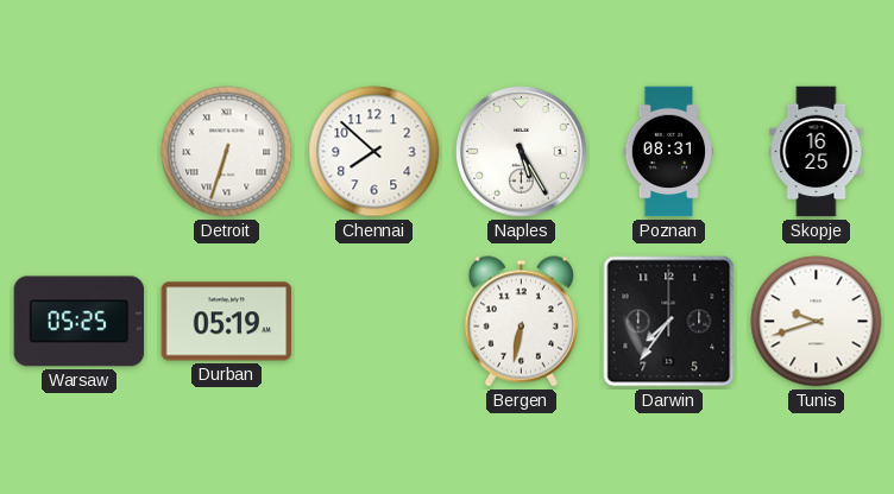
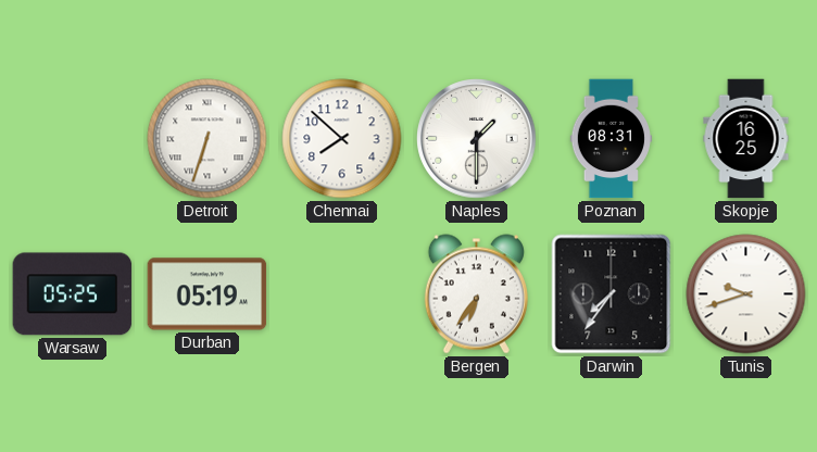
Naples: 5:25 -> 1:30
Bergen: 6:32 -> 6:36
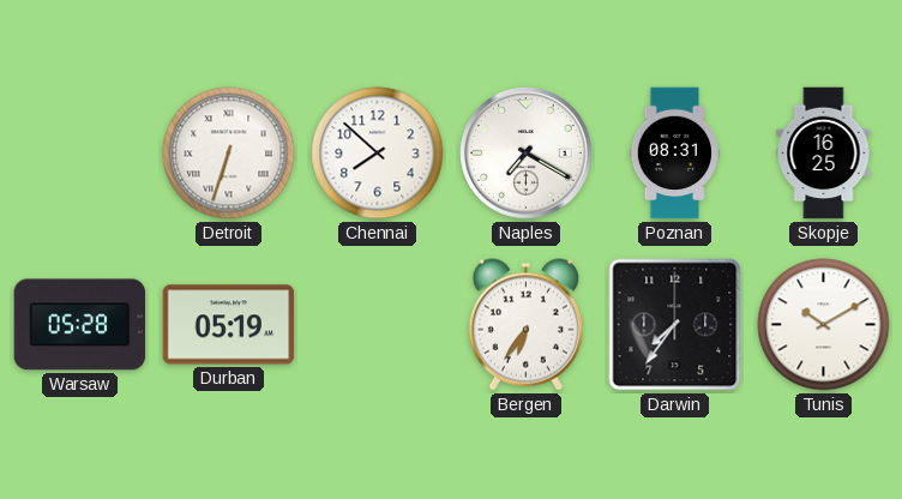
Naples: 1:30 -> 7:20
Warsaw: 05:25 -> 05:28
Tunis: 9:42 -> 10:10
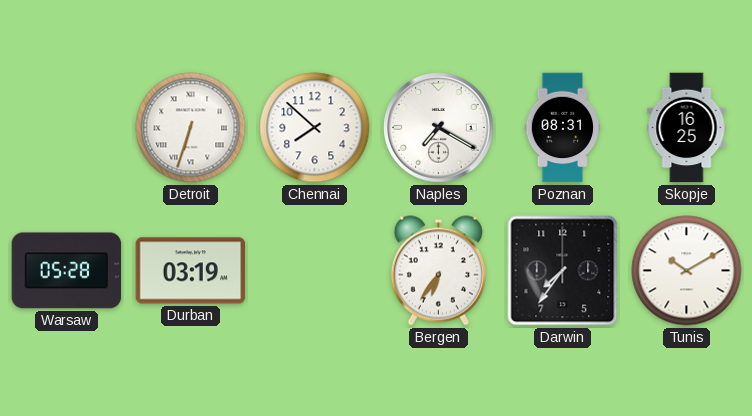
Durban: 05:19 -> 03:19
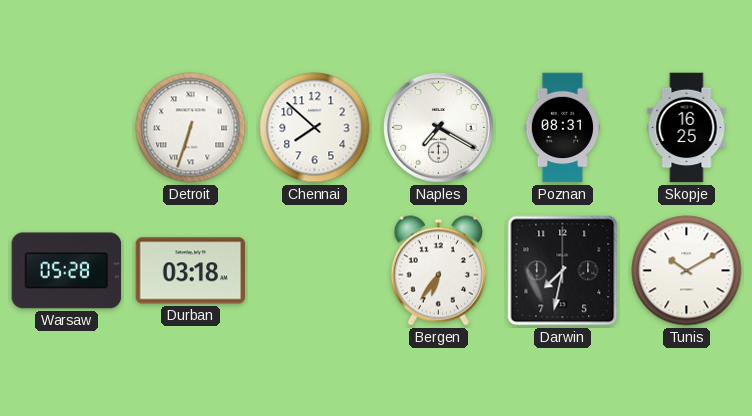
Durban: 03:19 -> 03:18
Darwin: 7:36 -> 7:32
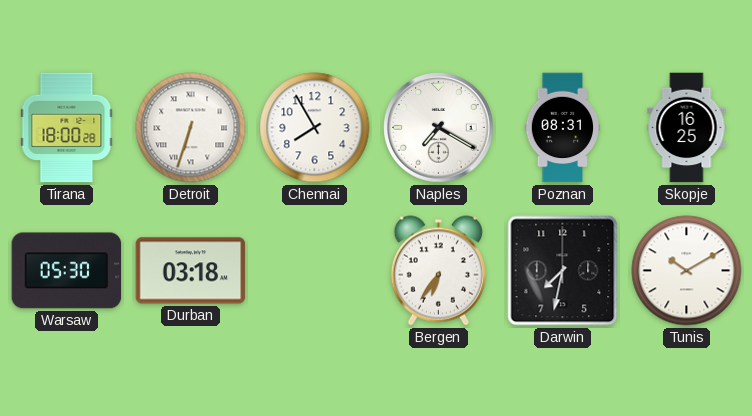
Tirana: none -> 18:00
Chennai: 7:52 -> 7:55
Warsaw: 05:28 -> 05:30
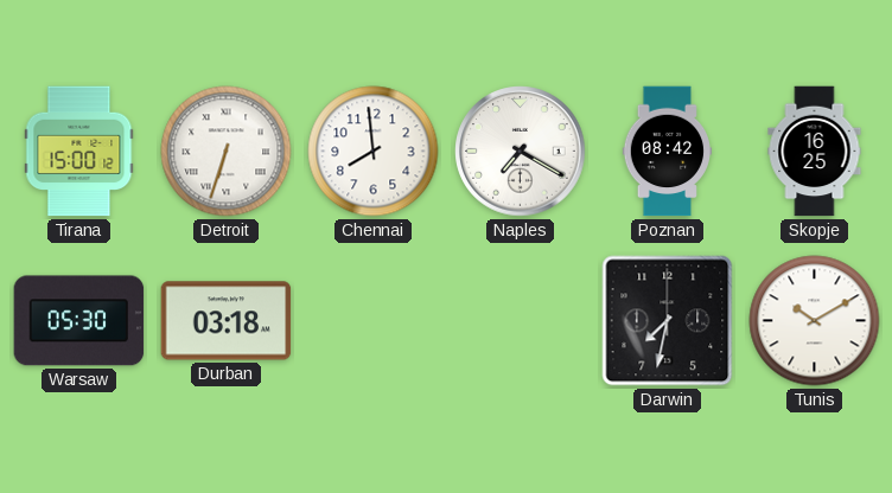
Tirana: 18:00 -> 15:00
Chennai: 7:55 -> 7:59
Poznan: 08:31 -> 08:42
Bergen: 6:36 -> none
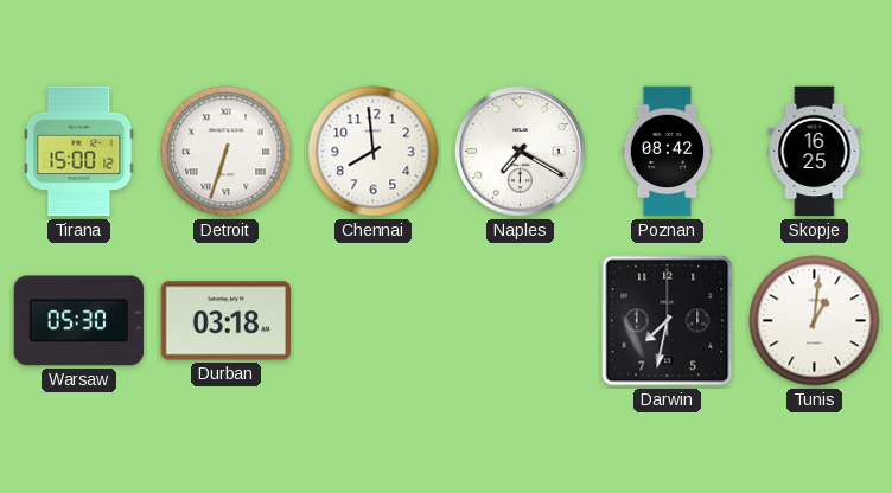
Tunis: 10:10 -> 1:01
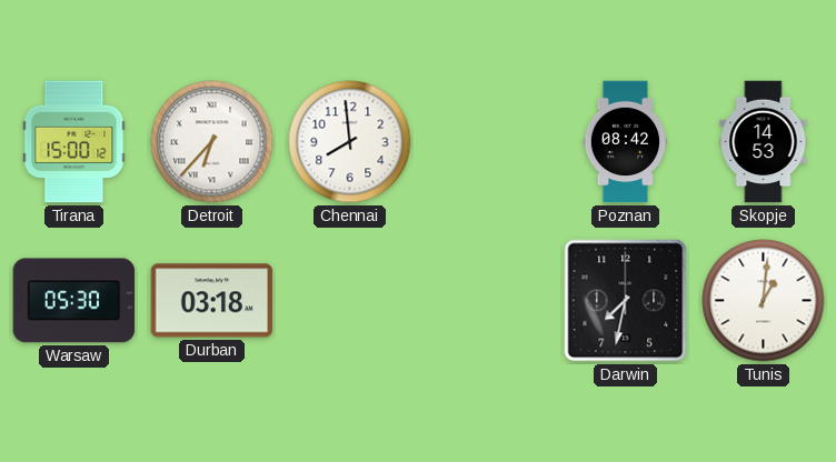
Detroit: 6:33 -> 6:37
Naples: 7:20 -> none
Skopje: 16:25 -> 14:53
